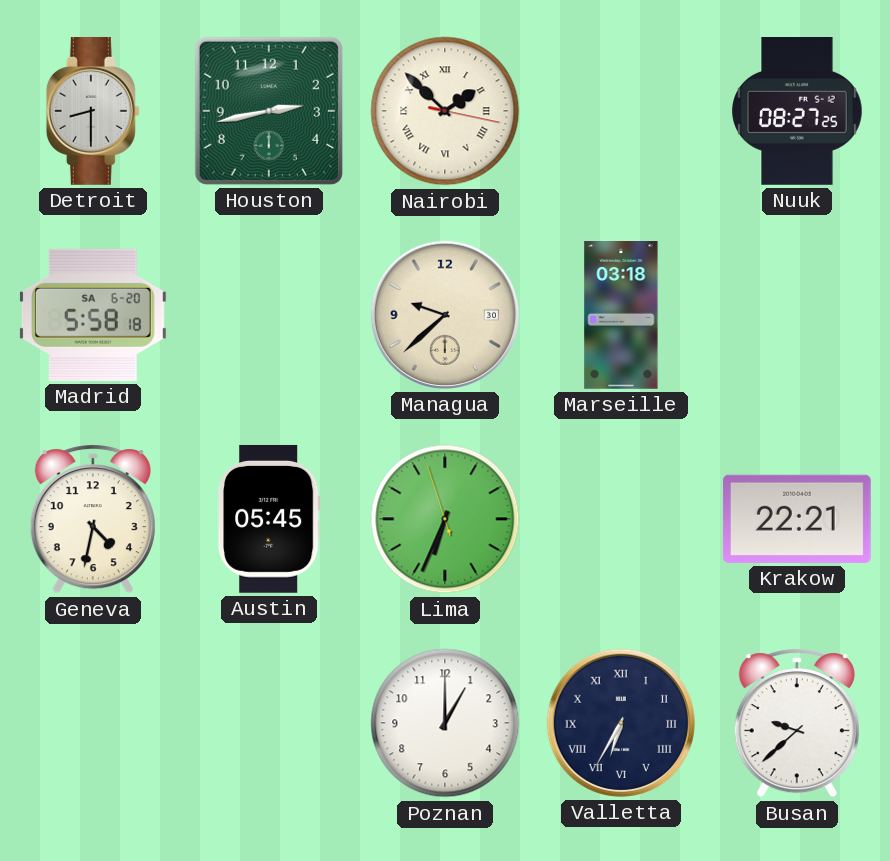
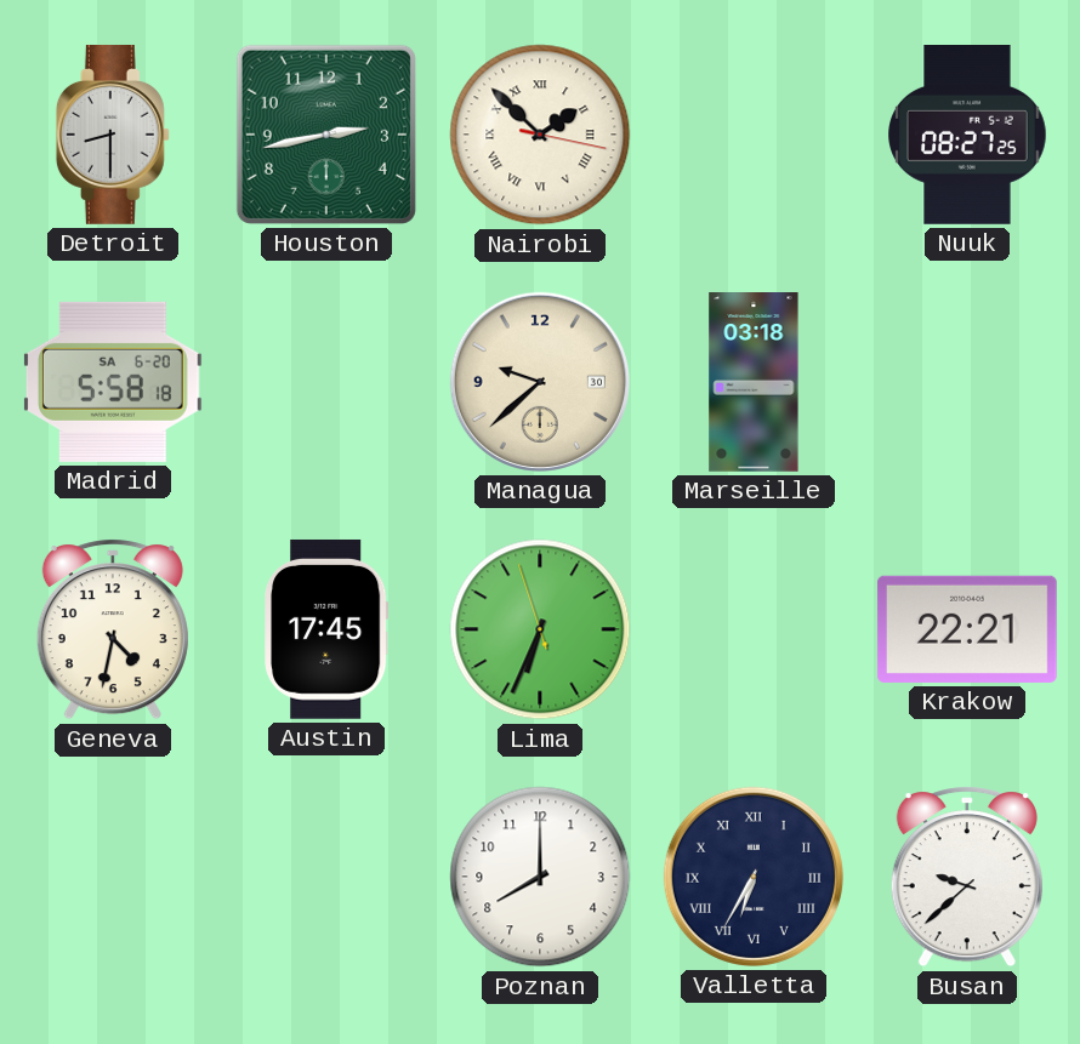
Austin: 05:45 -> 17:45
Poznan: 1:00 -> 8:00
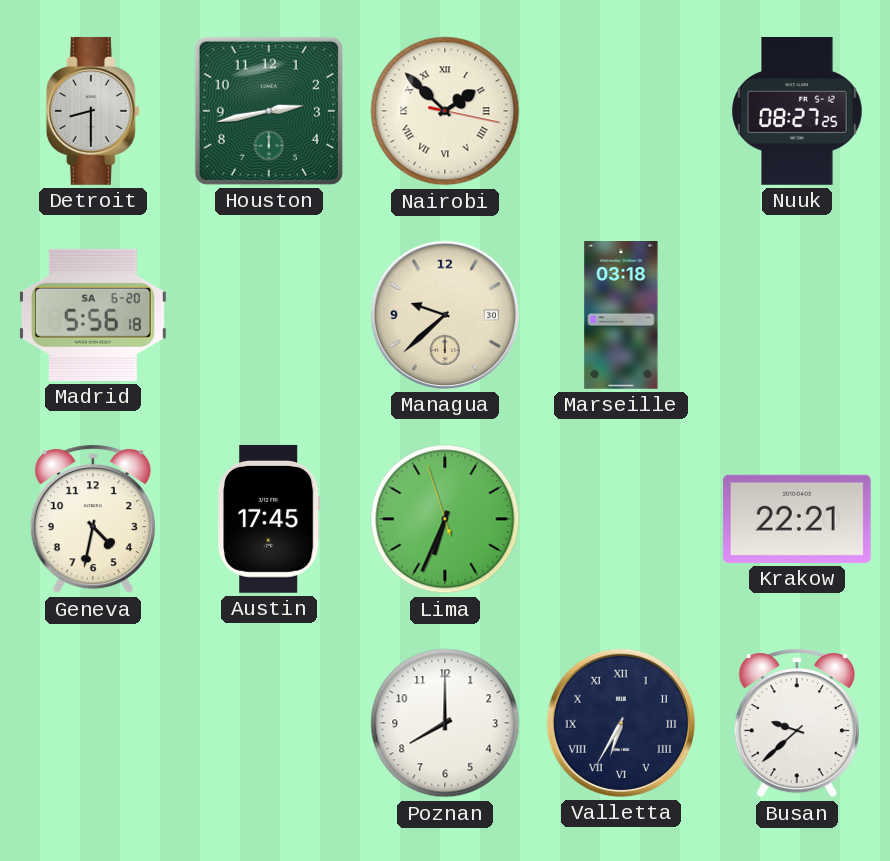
Madrid: 5:58 -> 5:56
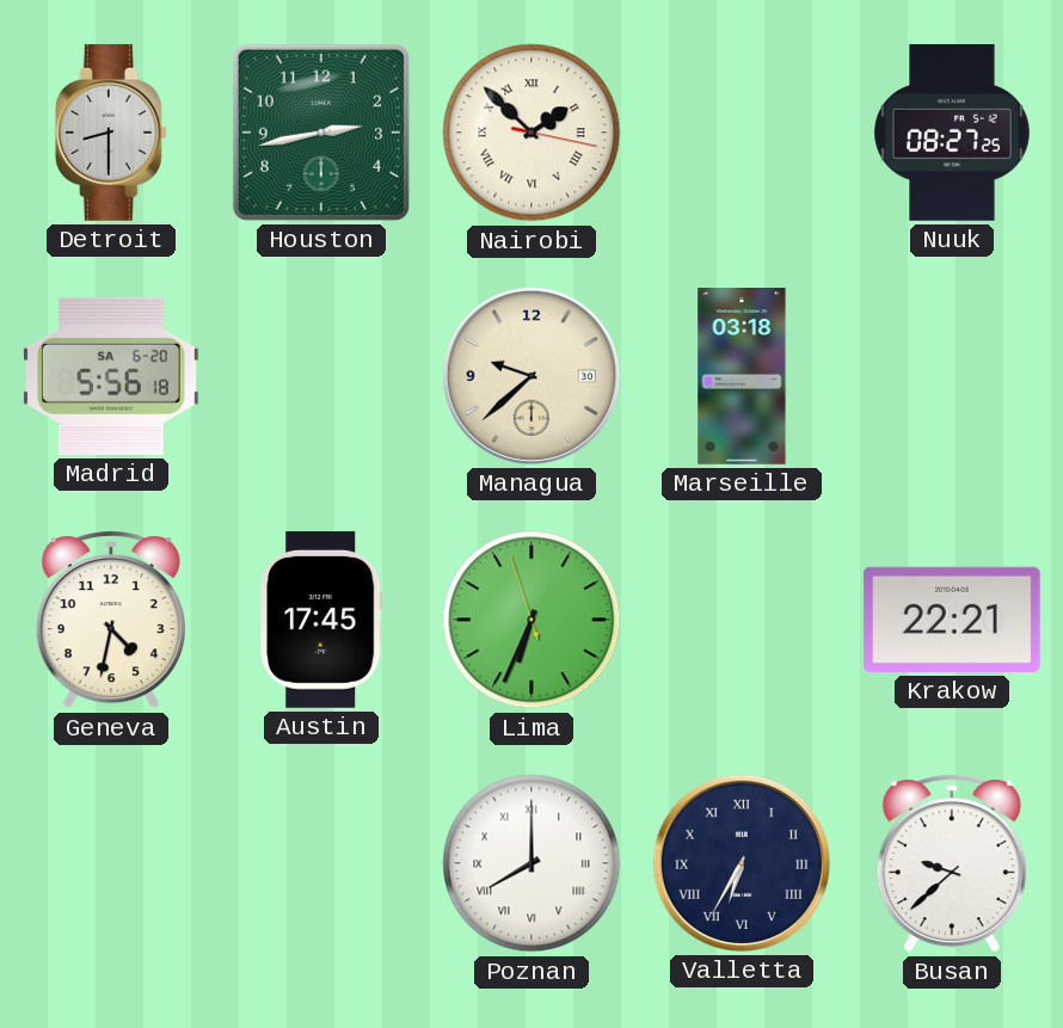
Poznan numerals: Arabic -> Roman
